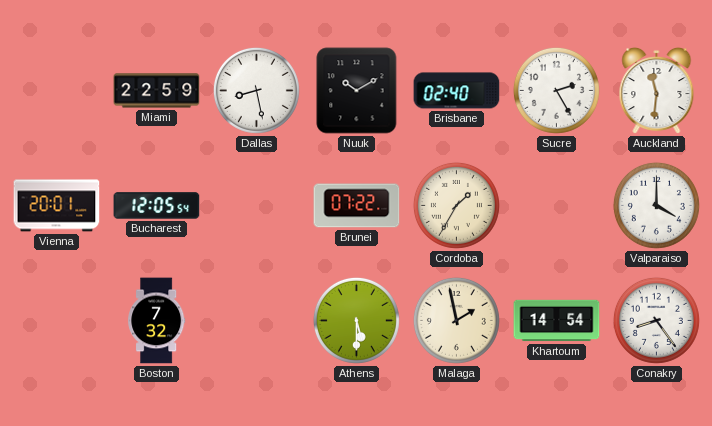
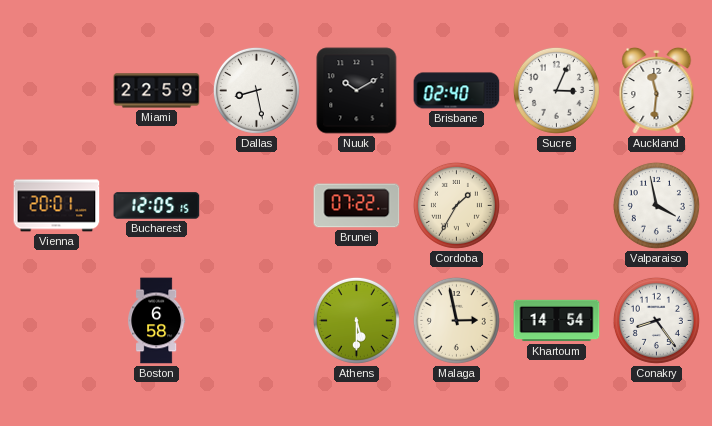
Sucre: 2:25 -> 3:04
Bucharest: 12:05:54 -> 12:05:15
Valparaiso: 4:00 -> 3:58
Boston: 7:32 -> 6:58
Malaga: 1:58 -> 2:58
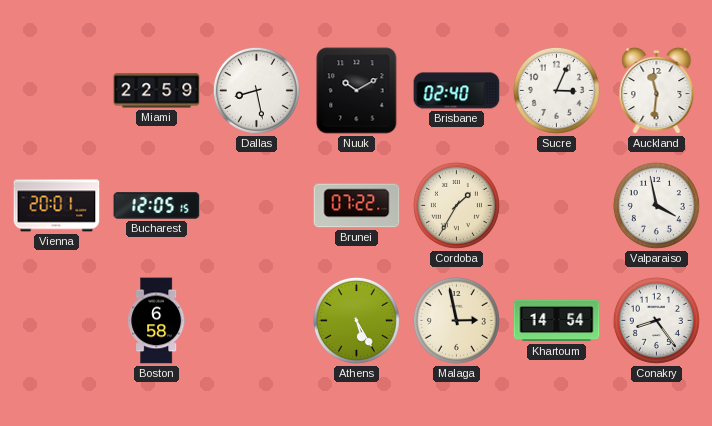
Athens: 5:30 -> 5:25
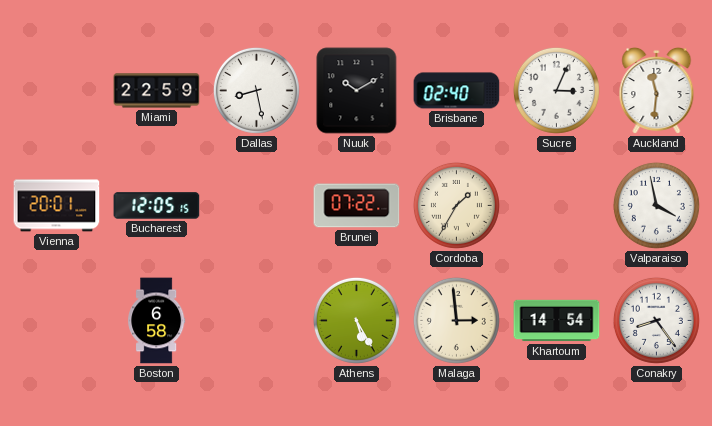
Malaga: 2:58 -> 2:59
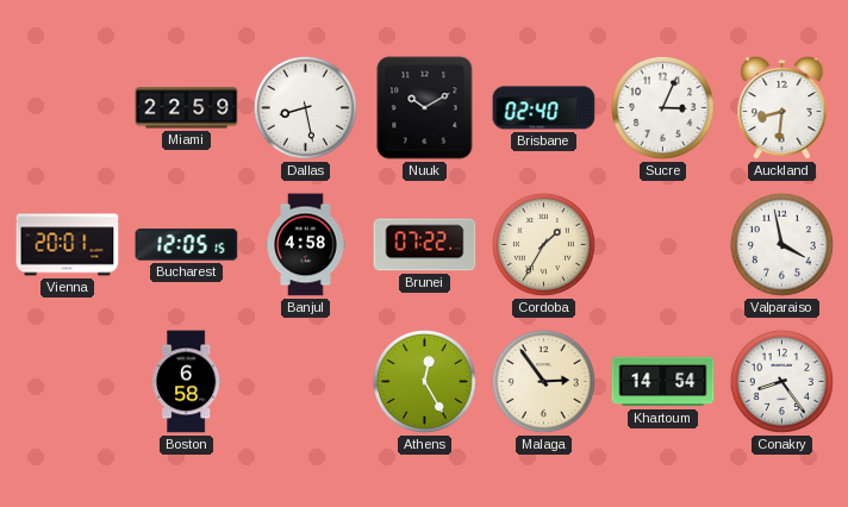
Auckland: 11:31 -> 8:31
Banjul: none -> 4:58
Athens: 5:25 -> 12:25
Malaga: 2:59 -> 2:54
